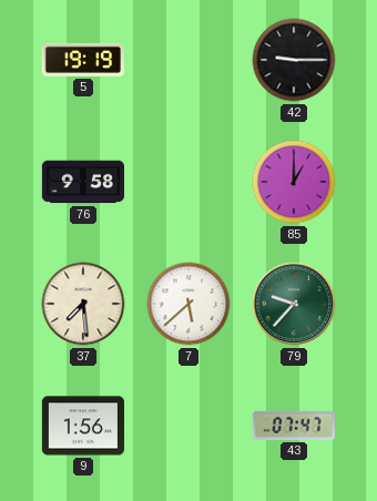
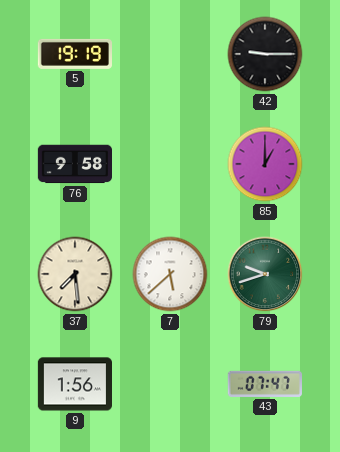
79: 9:37 -> 9:42
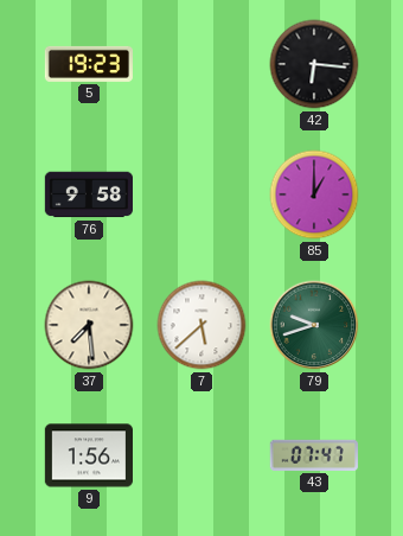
5: 19:19 -> 19:23
42: 9:15 -> 6:16
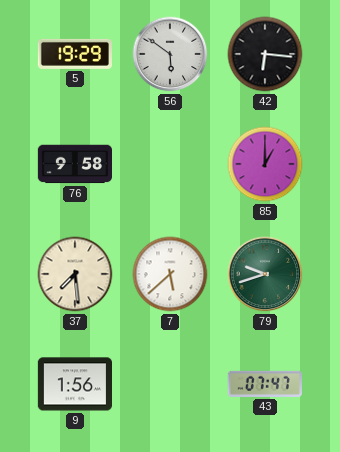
5: 19:23 -> 19:29
56: none -> 5:51
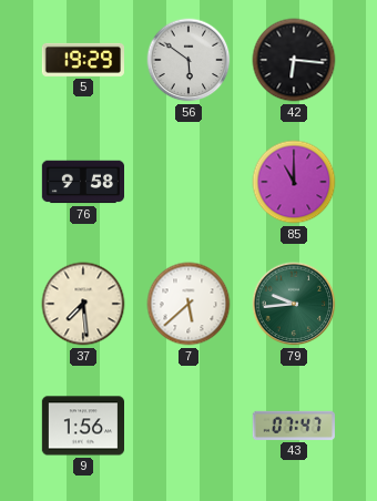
85: 1:00 -> 11:00
79: 9:42 -> 9:44
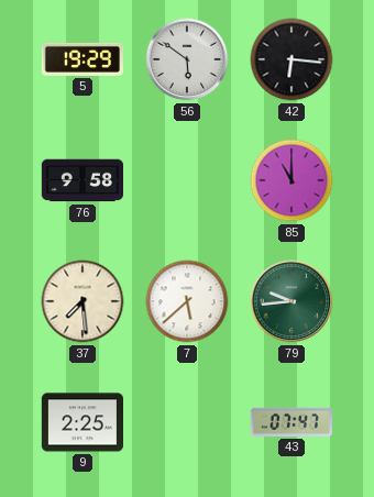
9: 1:56 -> 2:25
